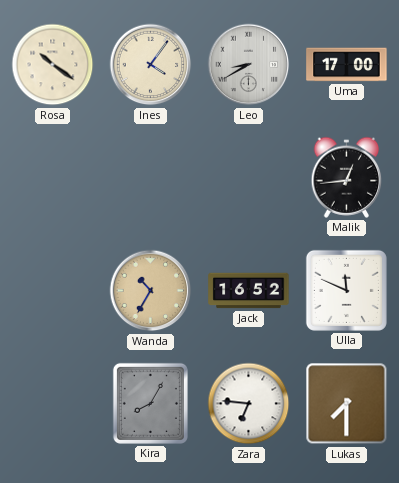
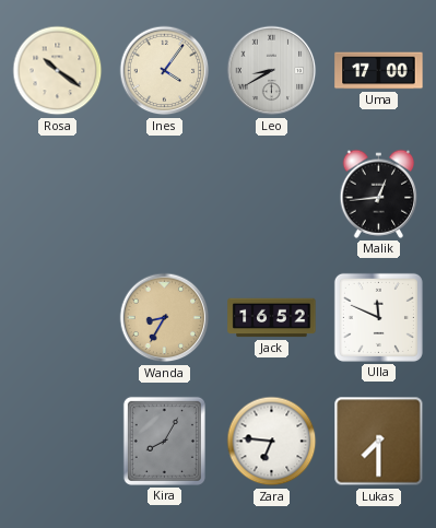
Wanda: 10:35 -> 8:35
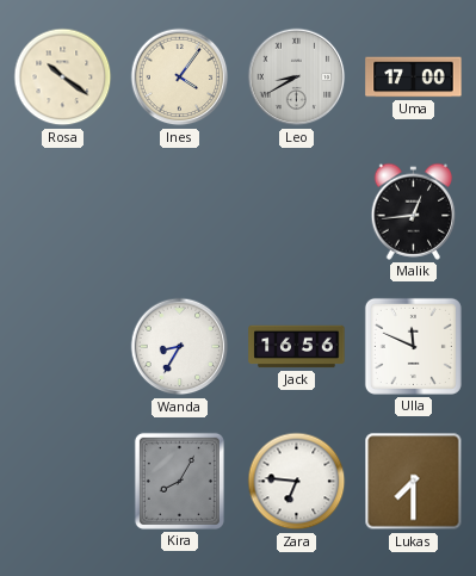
Wanda dial: champagne -> white
Jack: 16:52 -> 16:56
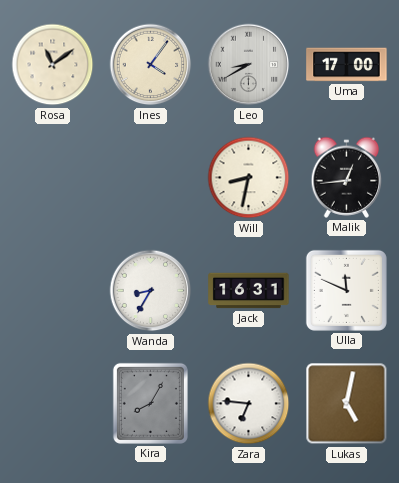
Rosa: 10:21 -> 11:09
Will: none -> 8:32
Jack: 16:56 -> 16:31
Lukas: 7:30 -> 5:02
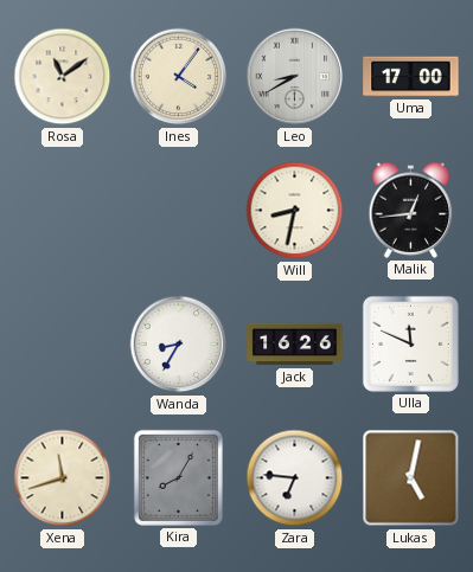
Jack: 16:31 -> 16:26
Xena: none -> 11:42
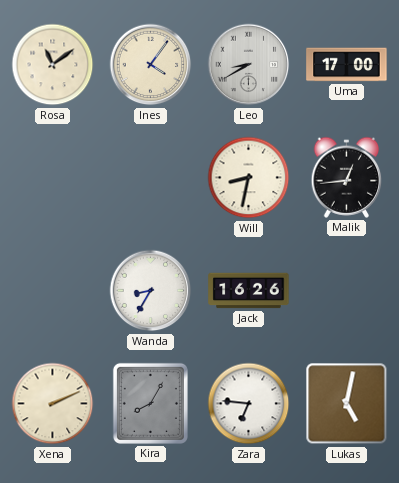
Ulla: 11:49 -> none
Xena: 11:42 -> 2:11
